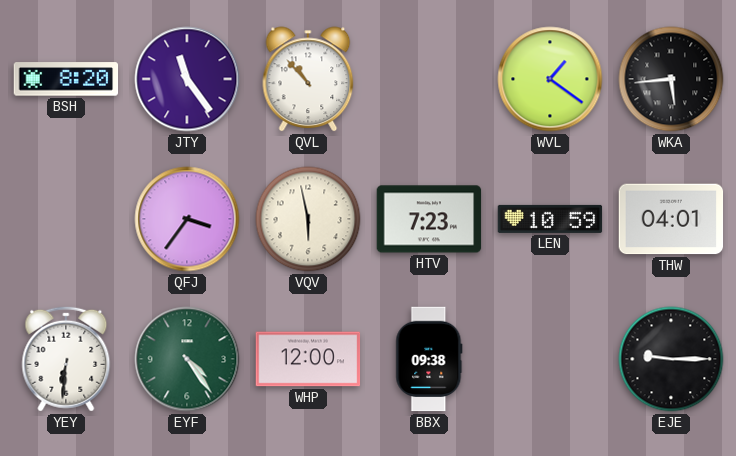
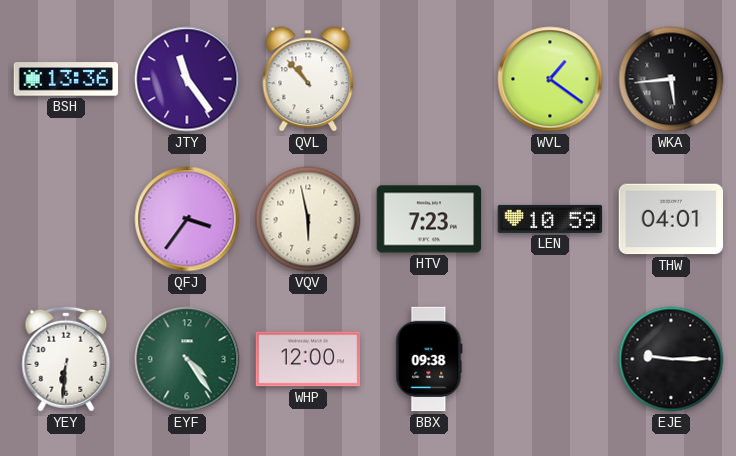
BSH: 8:20 -> 13:36
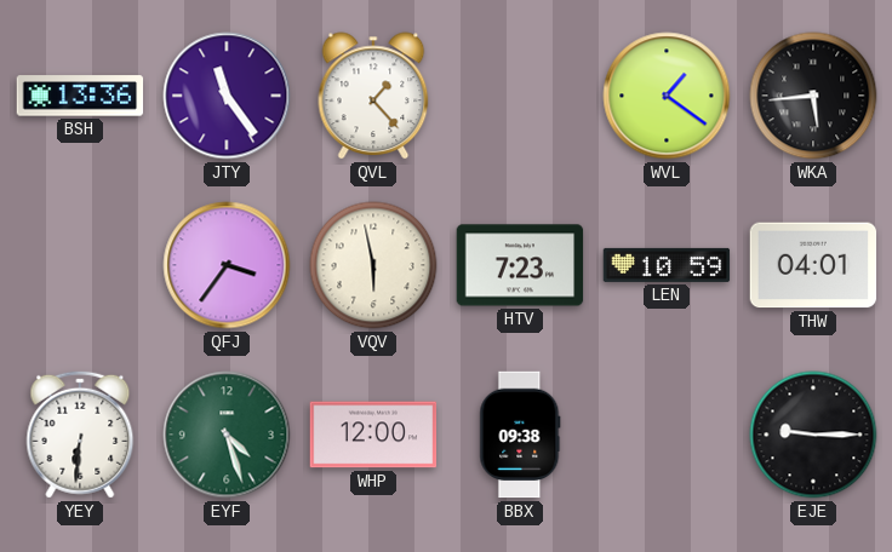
QVL: 10:53 -> 1:23
EYF: 4:24 -> 4:27
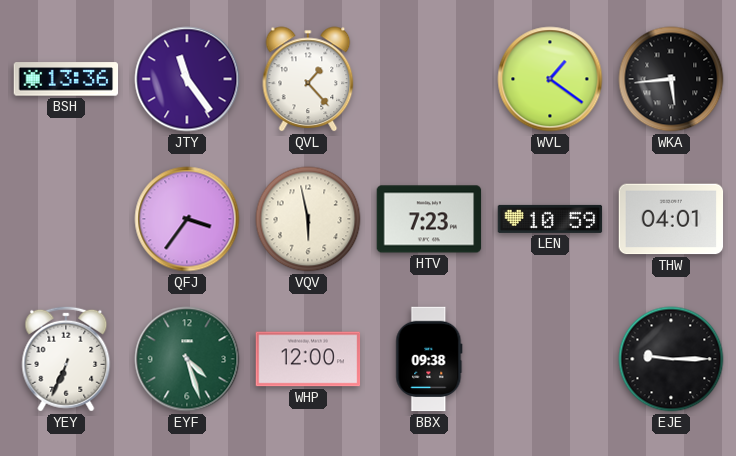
YEY: 6:31 -> 6:34
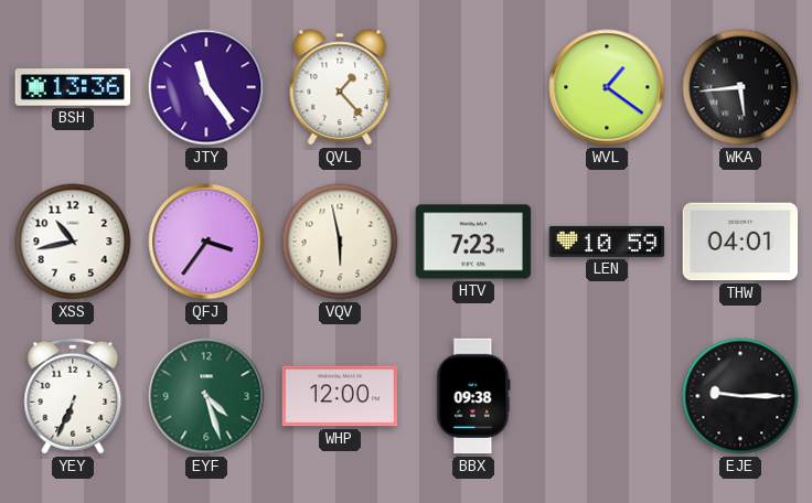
XSS: none -> 10:43
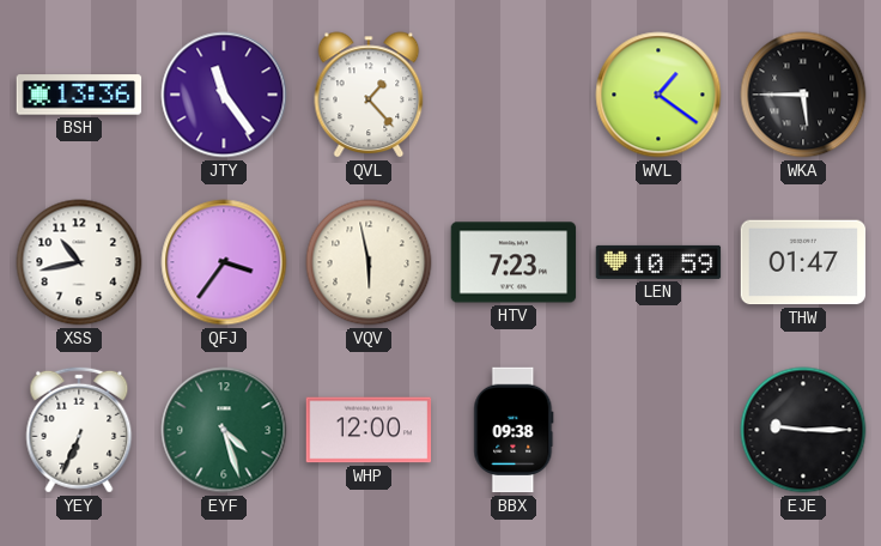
WKA: 5:44 -> 5:45
THW: 04:01 -> 01:47
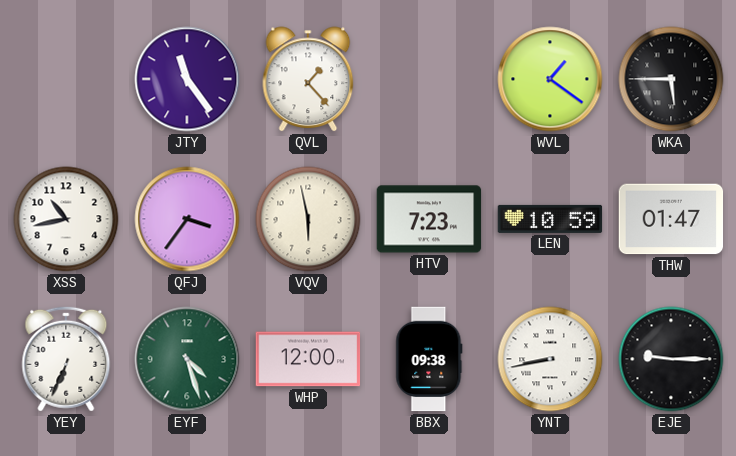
BSH: 13:36 -> none
YNT: none -> 8:43
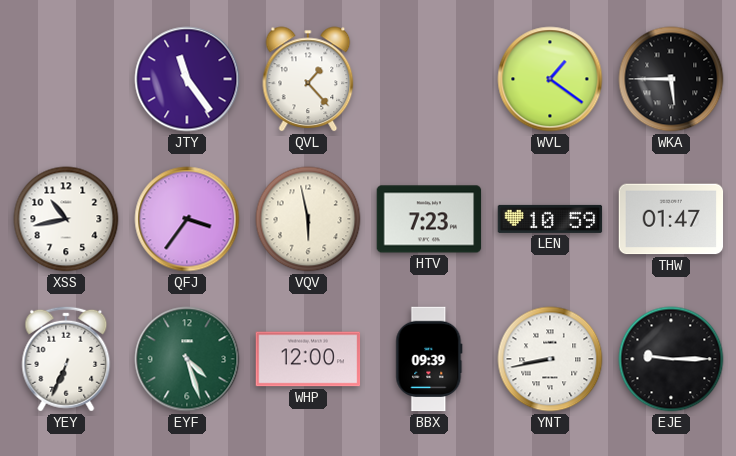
BBX: 09:38 -> 09:39
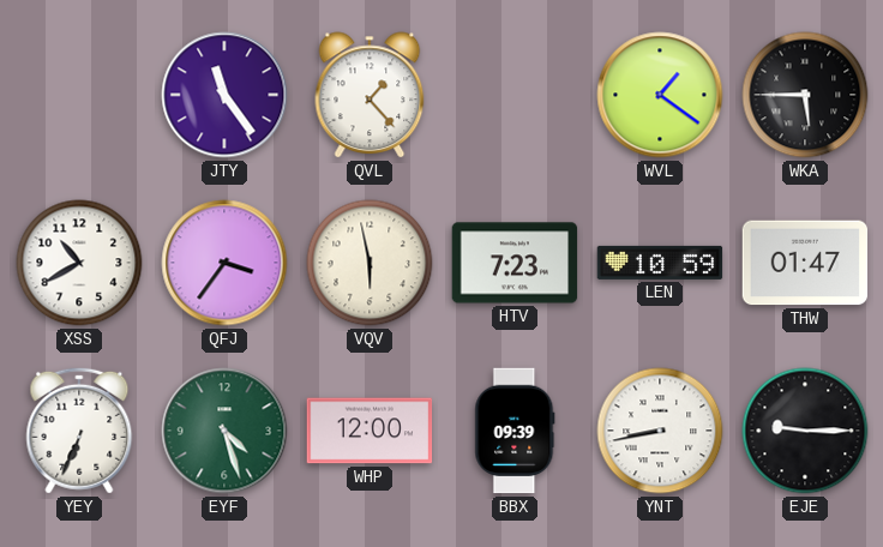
XSS: 10:43 -> 10:40
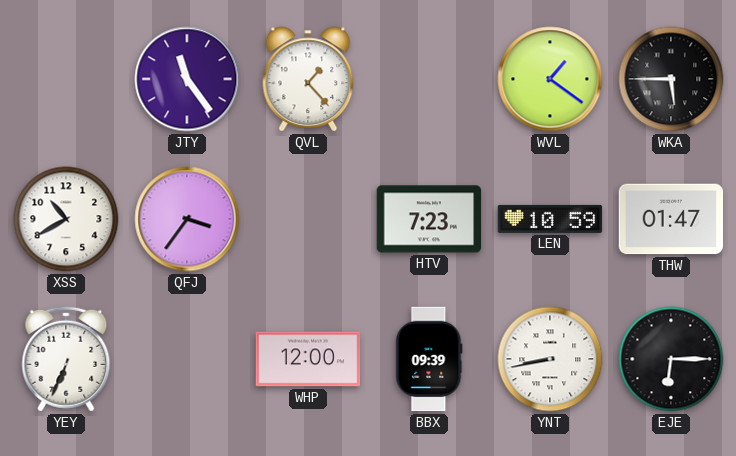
VQV: 5:58 -> none
EYF: 4:27 -> none
EJE: 9:15 -> 6:15
